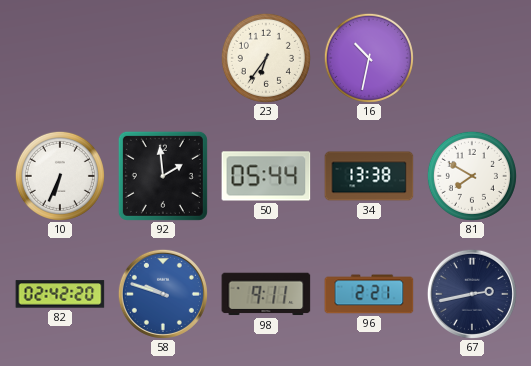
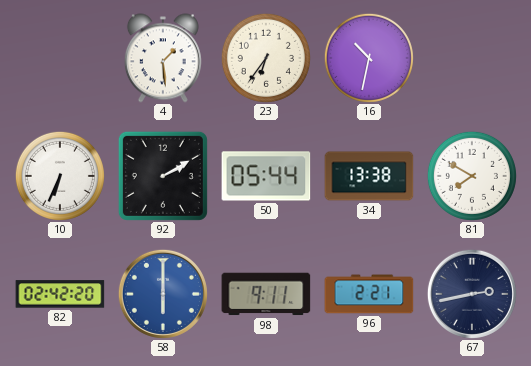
4: none -> 1:29
92: 1:59 -> 2:10
58: 9:48 -> 6:00
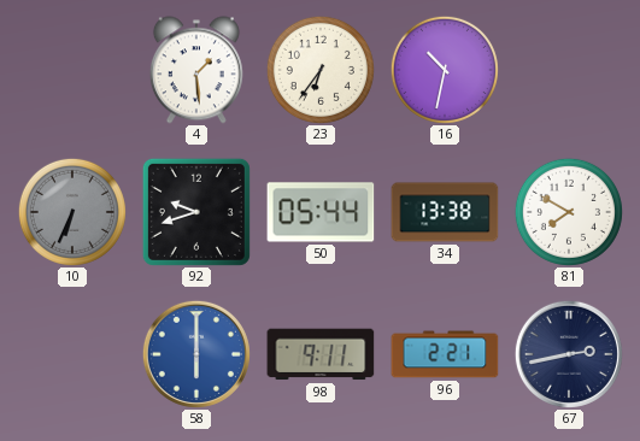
10 dial: white -> grey
92: 2:10 -> 9:42
82: 02:42 -> none
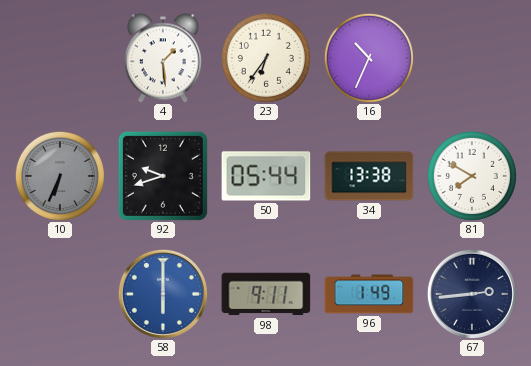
16: 10:32 -> 10:34
96: 2:21 -> 1:49
67: 2:43 -> 2:44
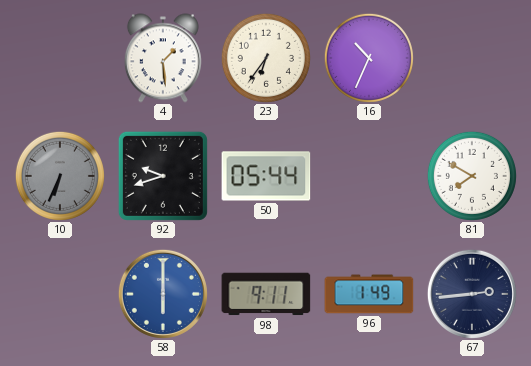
34: 13:38 -> none
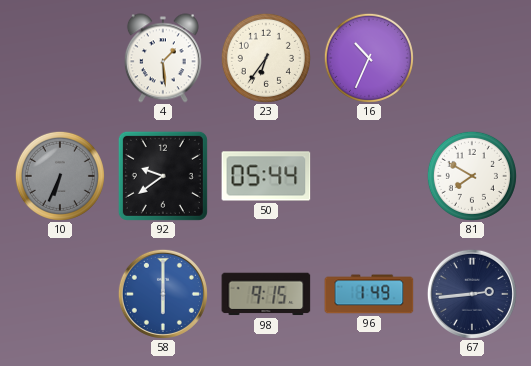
92: 9:42 -> 9:39
98: 9:11 -> 9:15
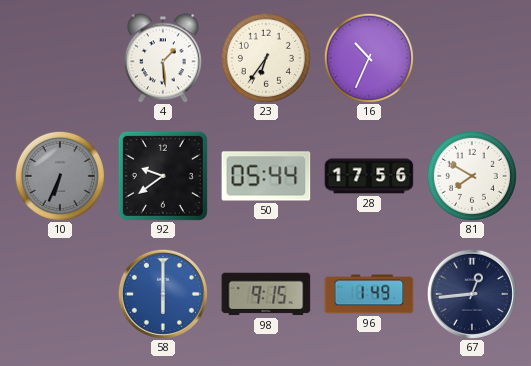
28: none -> 17:56
67: 2:44 -> 12:44
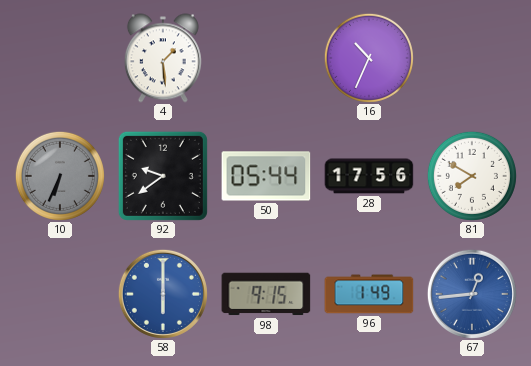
23: 6:36 -> none
67 dial: navy -> blue
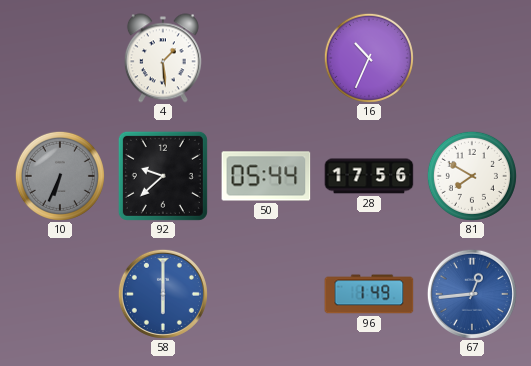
92: 9:39 -> 9:38
98: 9:15 -> none
